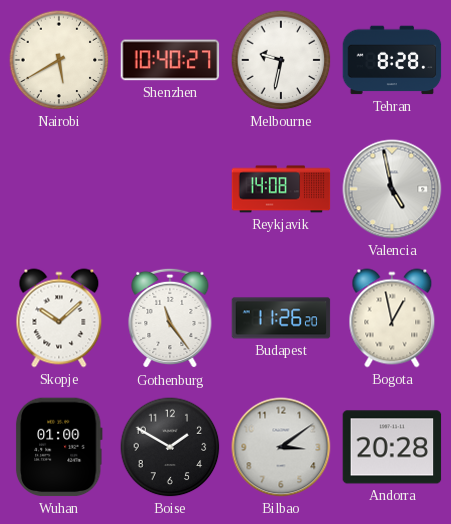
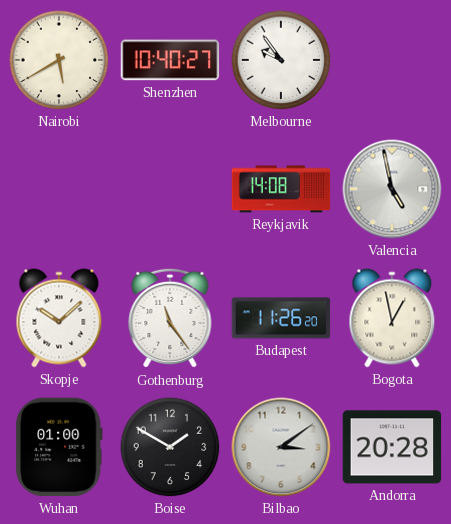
Melbourne: 9:32 -> 9:54
Tehran: 8:28 -> none
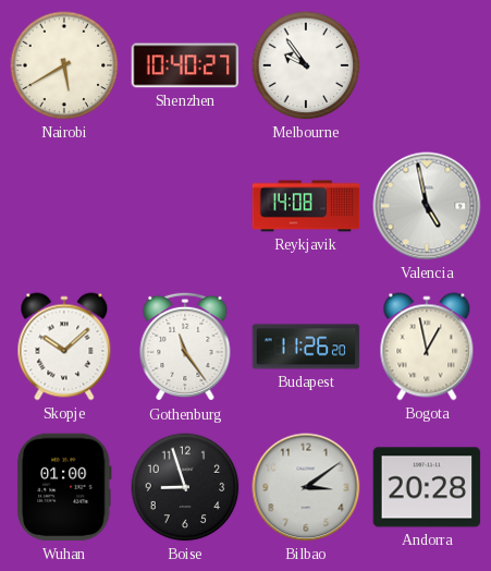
Boise: 1:50 -> 8:57
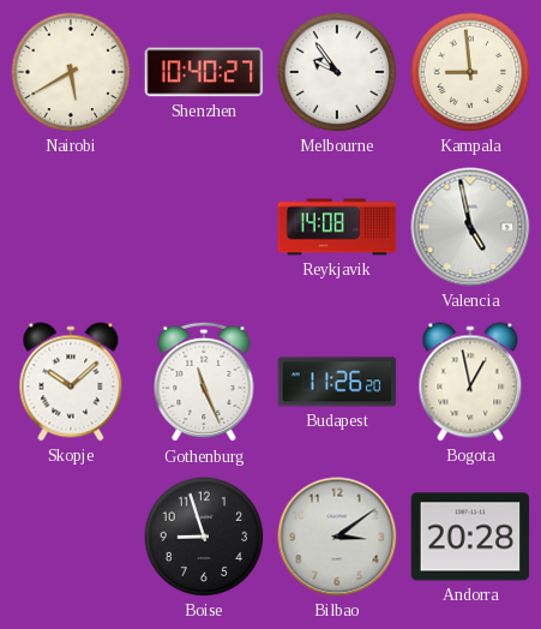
Kampala: none -> 8:59
Gothenburg: 11:24 -> 11:26
Wuhan: 01:00 -> none
